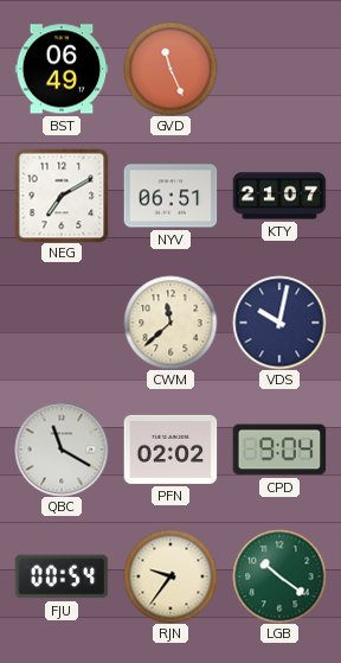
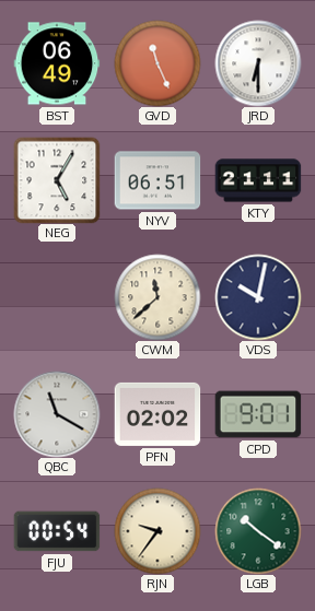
JRD: none -> 6:30
NEG: 7:10 -> 5:05
KTY: 21:07 -> 21:11
CPD: 9:04 -> 9:01
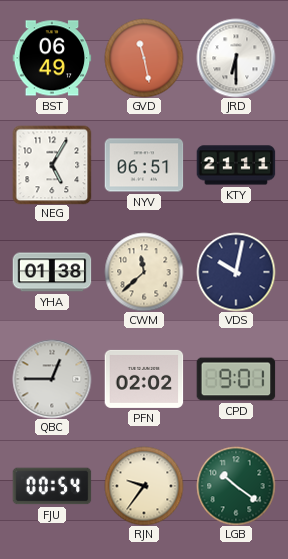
GVD: 11:26 -> 11:28
YHA: none -> 01:38
QBC: 11:20 -> 12:45
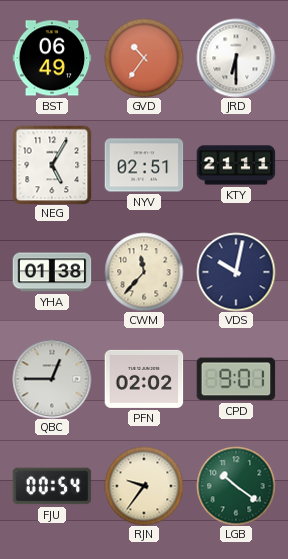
GVD: 11:28 -> 10:36
NYV: 06:51 -> 02:51
CWM: 11:38 -> 11:37
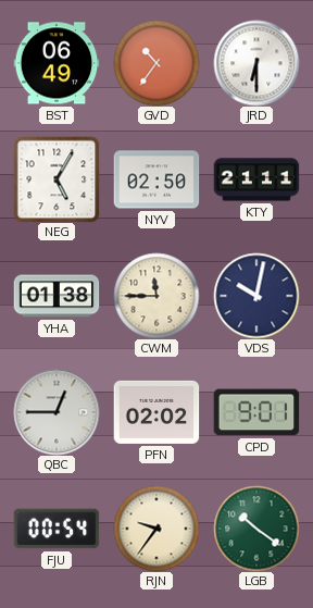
NYV: 02:51 -> 02:50
CWM: 11:37 -> 11:45
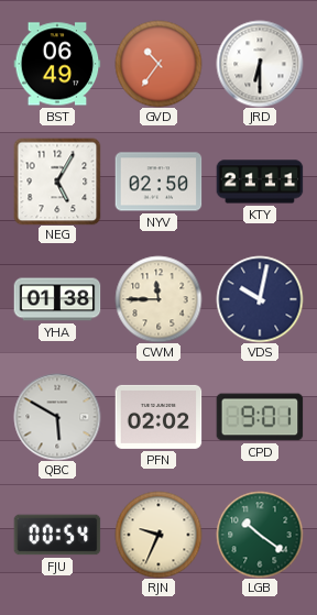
QBC: 12:45 -> 5:50
RJN: 9:36 -> 9:34
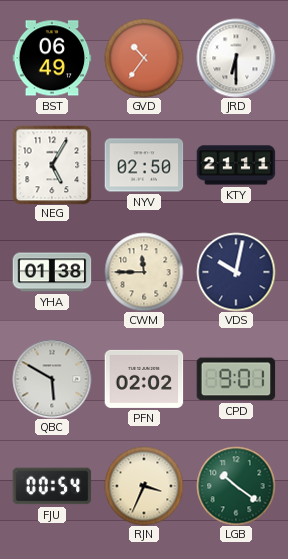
RJN: 9:34 -> 3:34
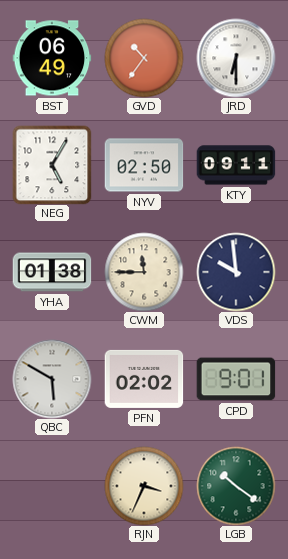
KTY: 21:11 -> 09:11
VDS: 10:02 -> 9:59
FJU: 00:54 -> none
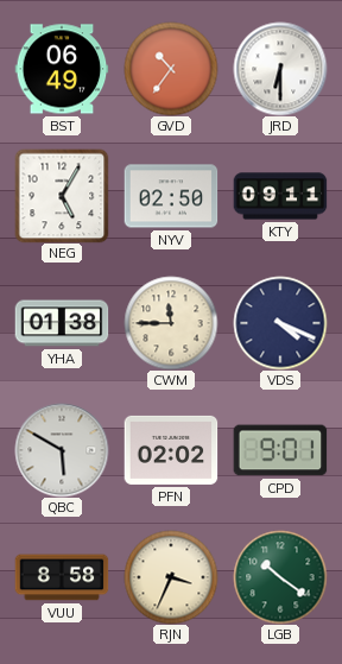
VDS: 9:59 -> 4:19
VUU: none -> 8:58
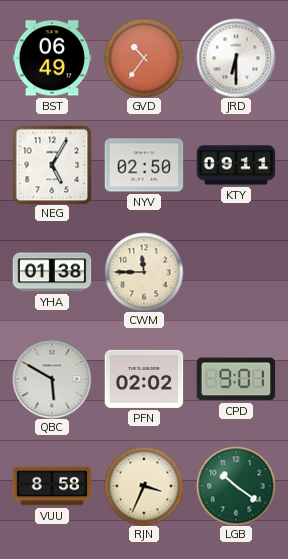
VDS: 4:19 -> none
